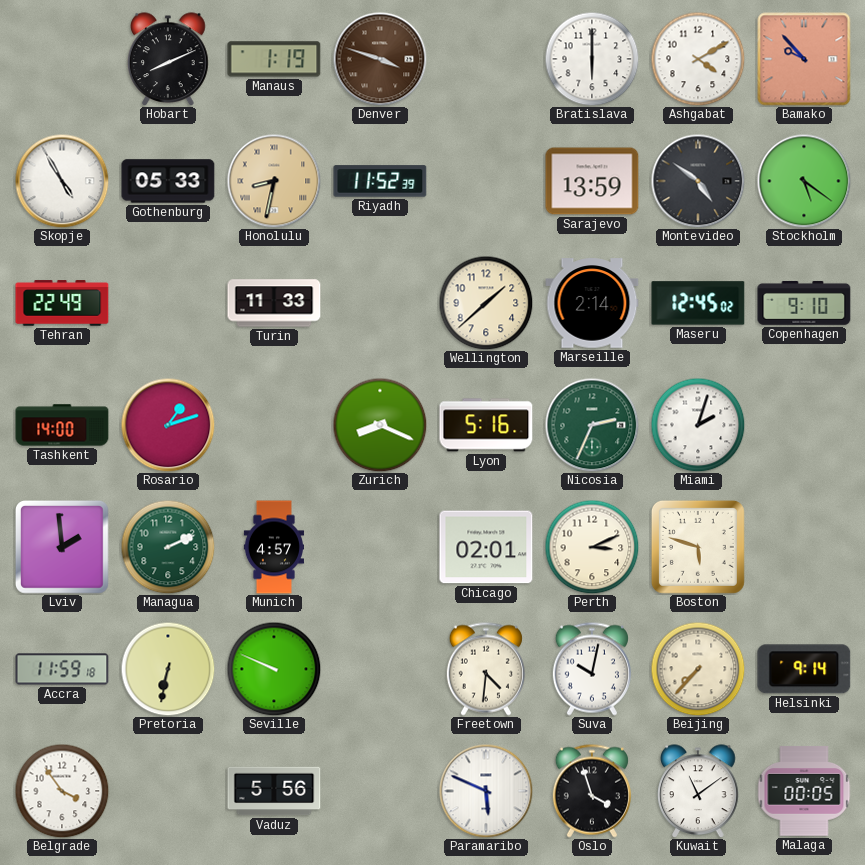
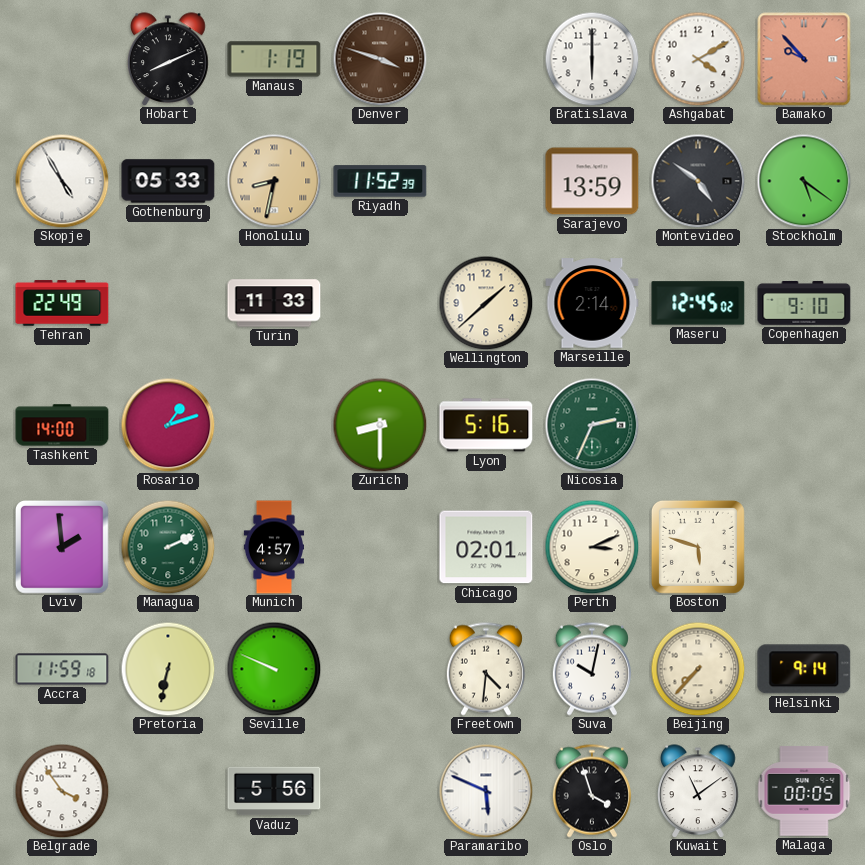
Zurich: 8:19 -> 8:30
Miami: 2:03 -> none
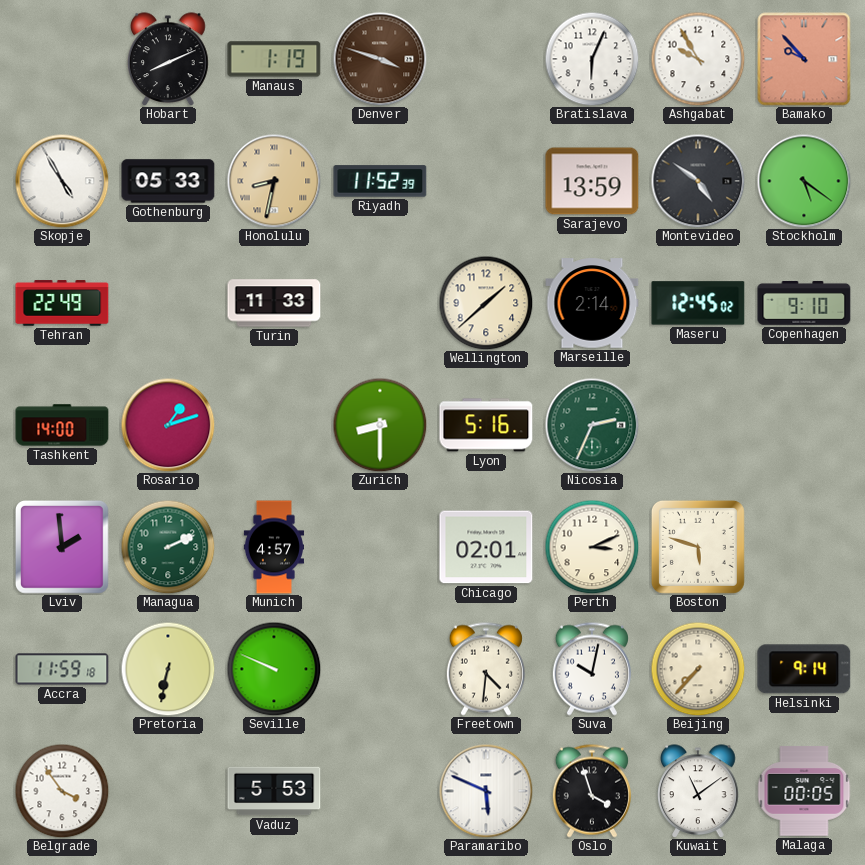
Bratislava: 6:00 -> 6:04
Ashgabat: 4:10 -> 9:55
Vaduz: 5:56 -> 5:53
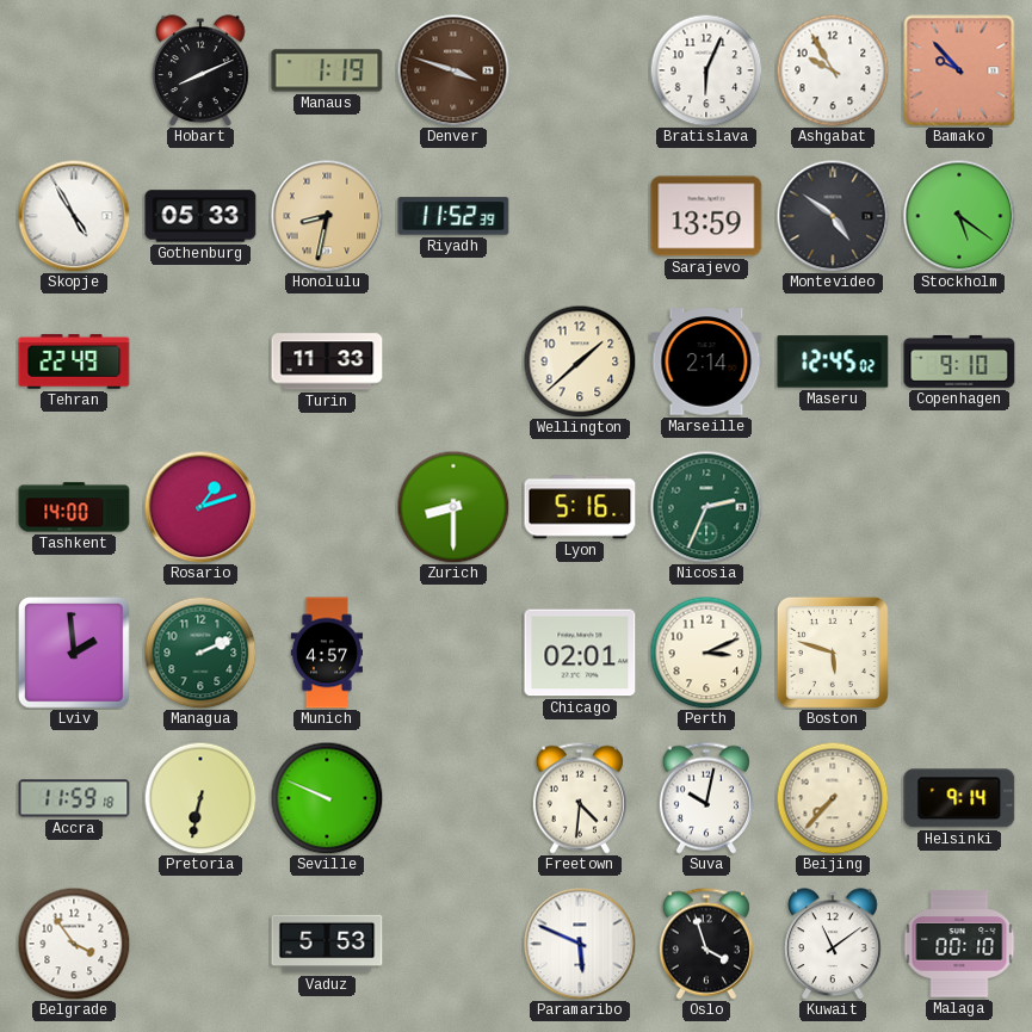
Malaga: 00:05 -> 00:10
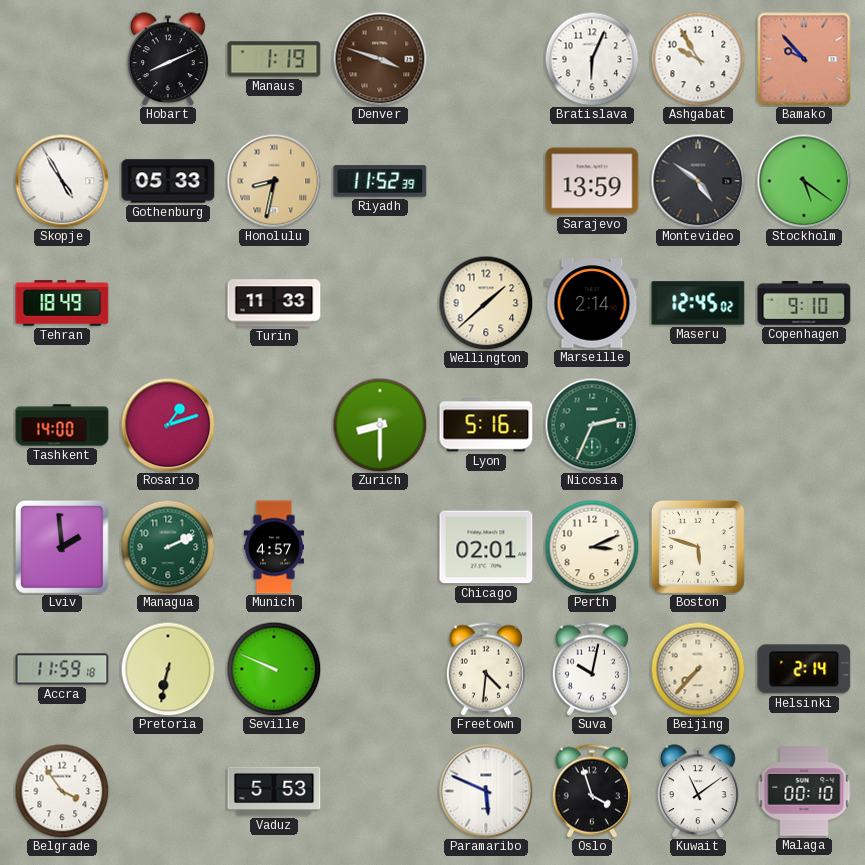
Tehran: 22:49 -> 18:49
Helsinki: 9:14 -> 2:14
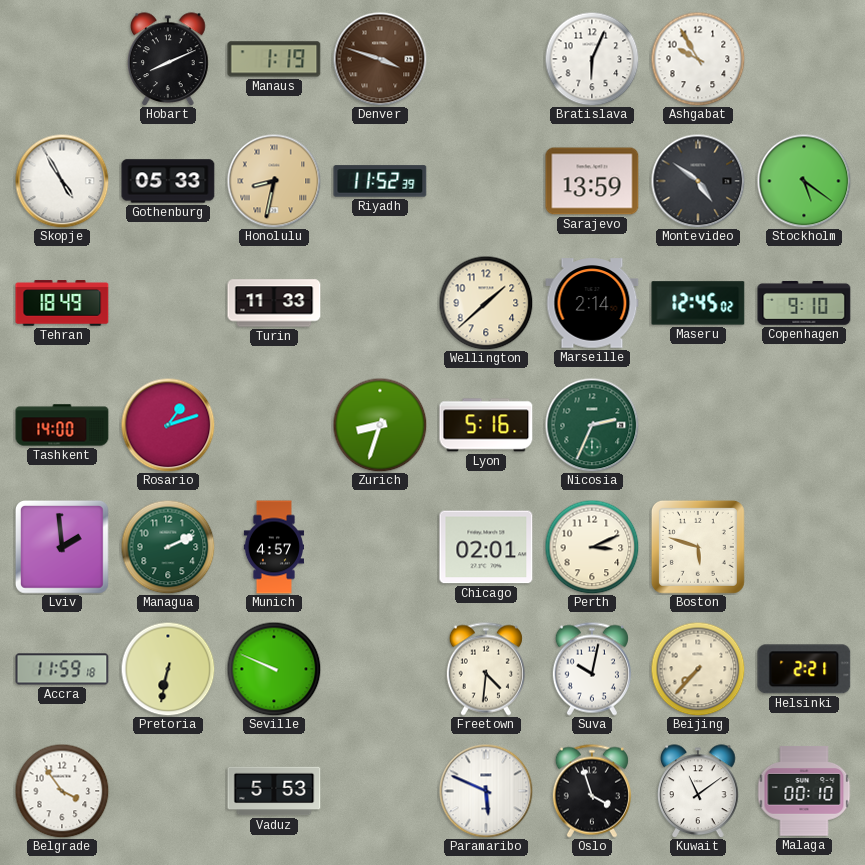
Bamako: 9:53 -> none
Zurich: 8:30 -> 8:33
Helsinki: 2:14 -> 2:21
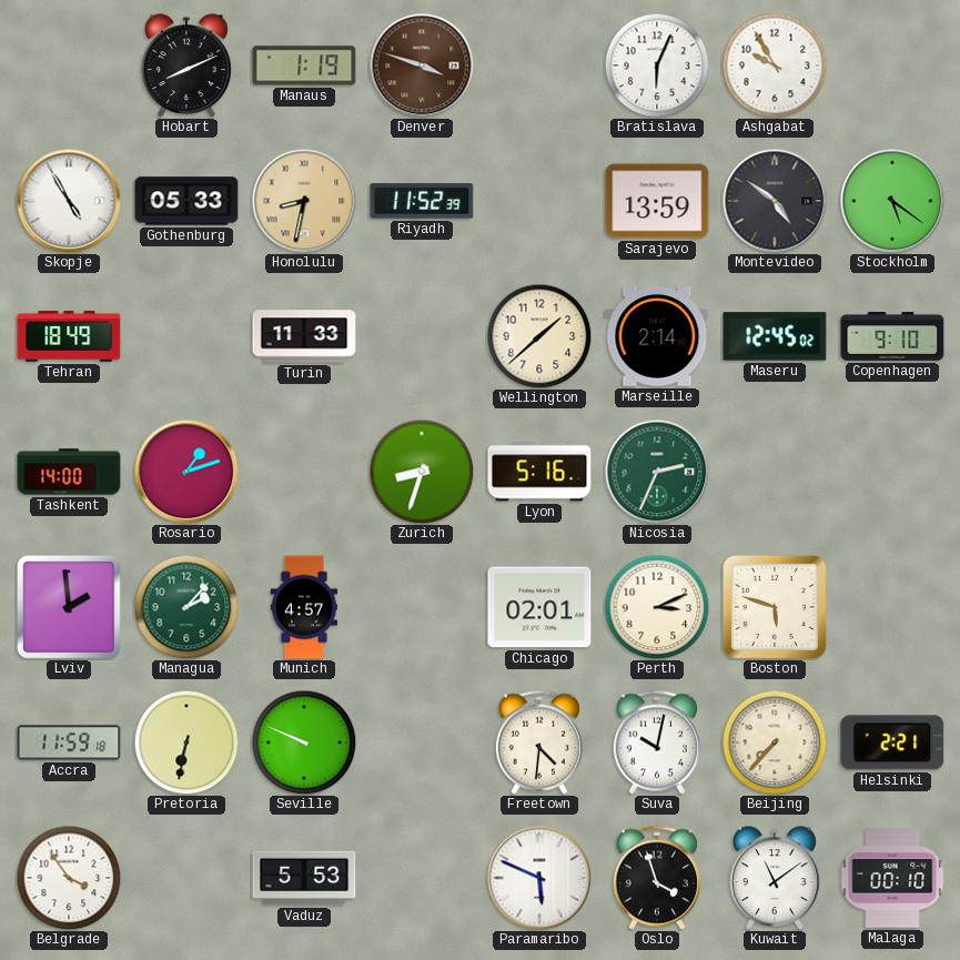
Managua: 2:11 -> 2:07
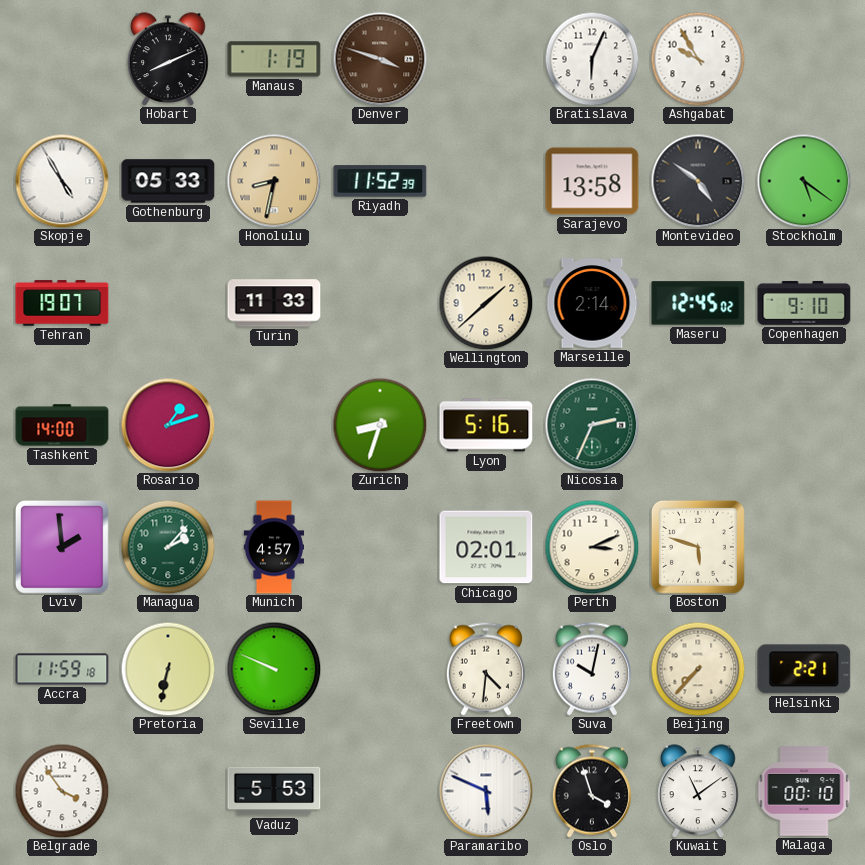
Sarajevo: 13:59 -> 13:58
Tehran: 18:49 -> 19:07
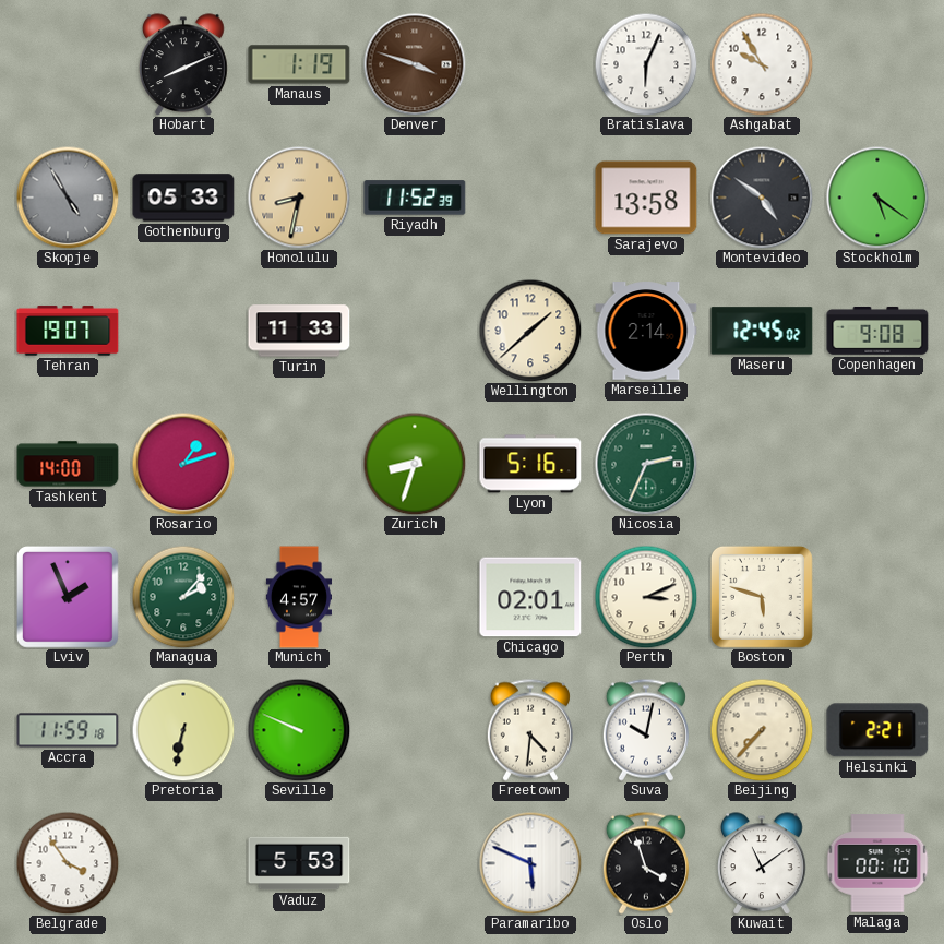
Skopje dial: white -> grey
Copenhagen: 9:10 -> 9:08
Lviv: 1:59 -> 1:56
